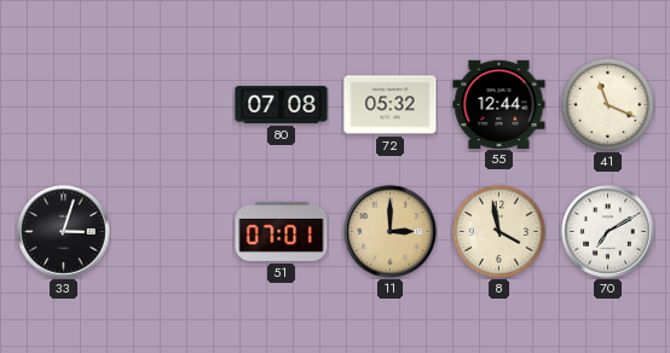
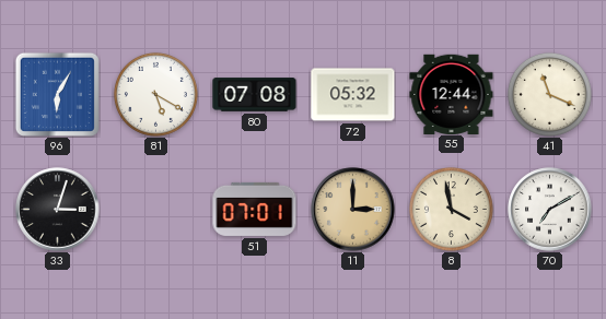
96: none -> 6:05
81: none -> 5:20
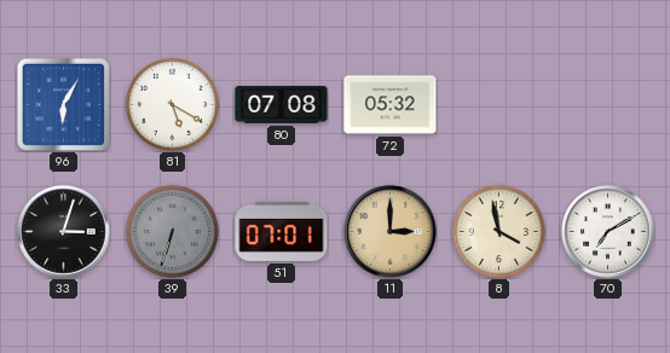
55: 12:44 -> none
41: 11:19 -> none
39: none -> 6:33
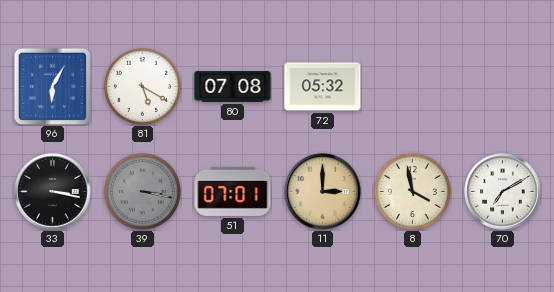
33: 3:03 -> 3:17
39: 6:33 -> 3:17
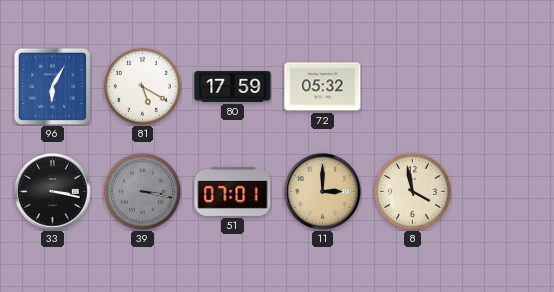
80: 07:08 -> 17:59
70: 7:10 -> none
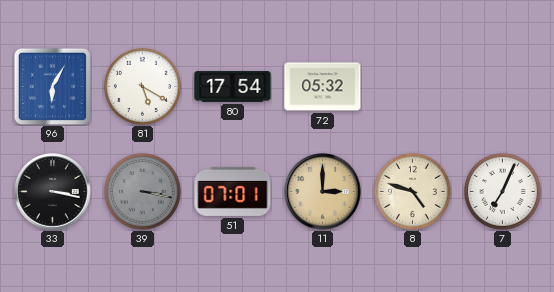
80: 17:59 -> 17:54
8: 3:58 -> 4:48
7: none -> 7:04
